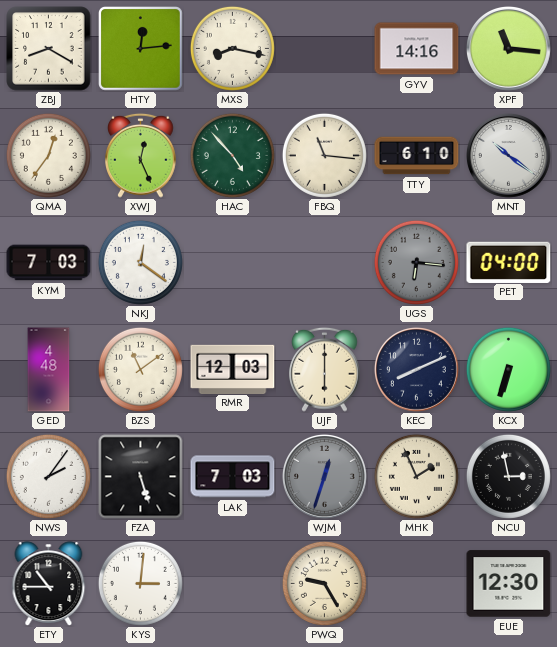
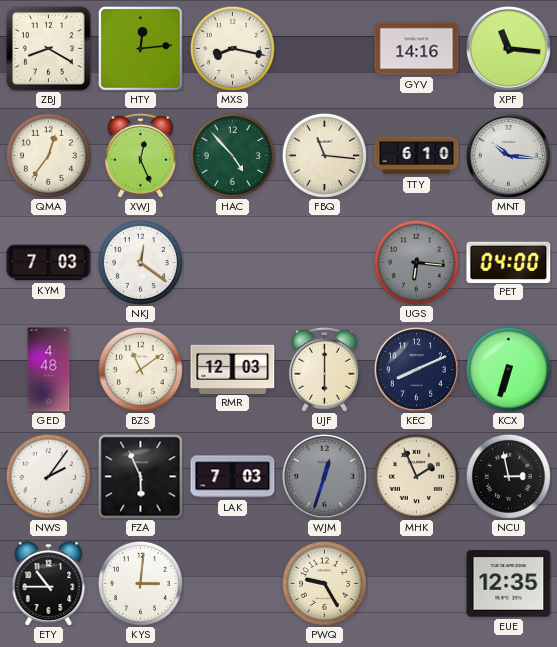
MNT: 10:21 -> 10:16
FZA: 5:27 -> 5:56
EUE: 12:30 -> 12:35
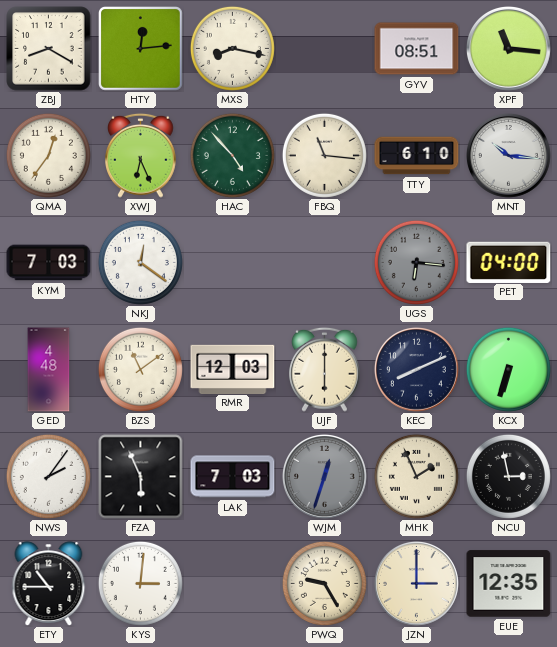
GYV: 14:16 -> 08:51
XWJ: 12:26 -> 6:26
JZN: none -> 3:00
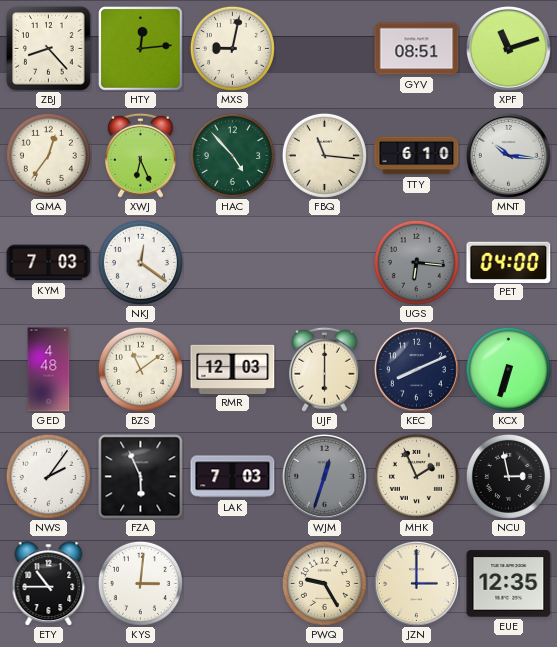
ZBJ: 8:20 -> 8:23
MXS: 8:17 -> 9:02
XPF: 11:16 -> 11:12
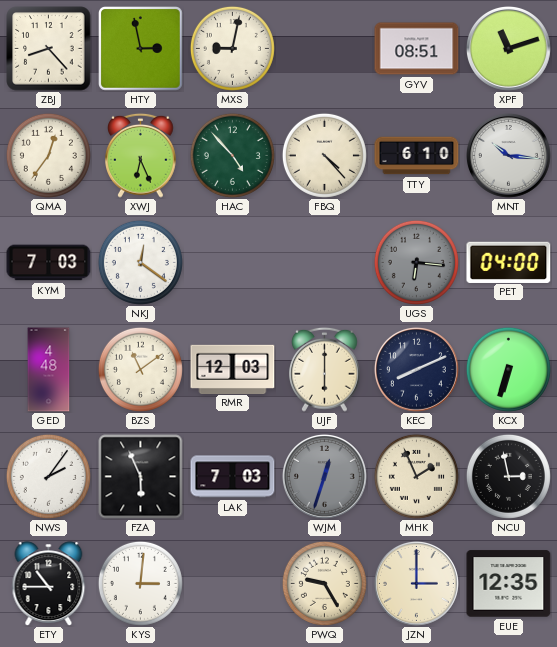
HTY: 12:14 -> 2:58
FBQ: 11:16 -> 4:23
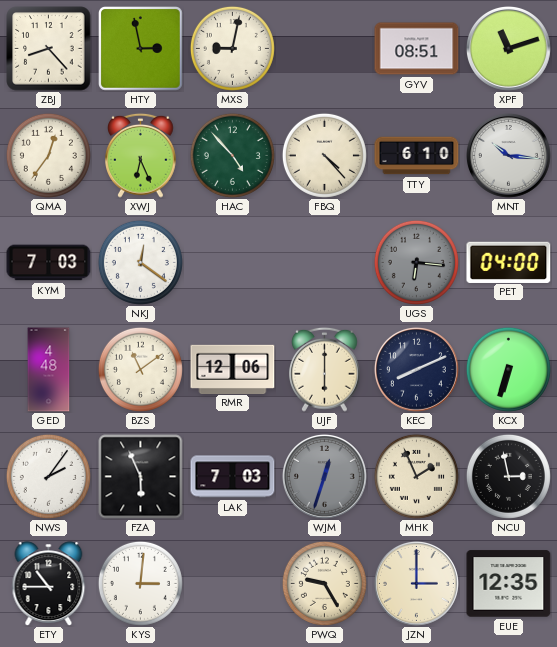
RMR: 12:03 -> 12:06
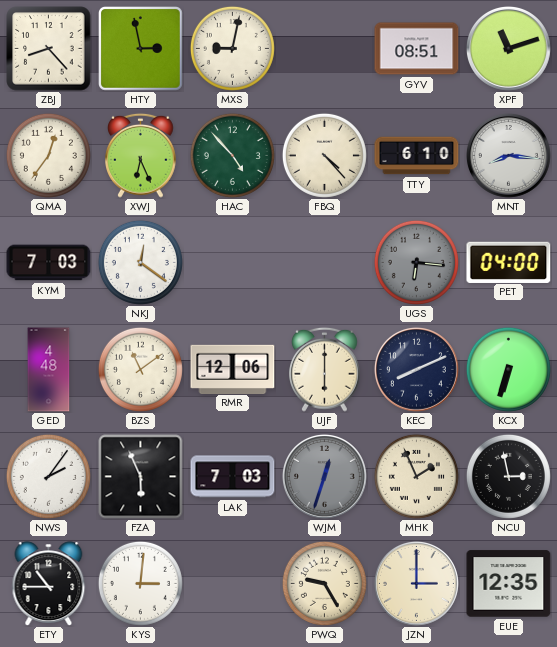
MNT: 10:16 -> 8:16
